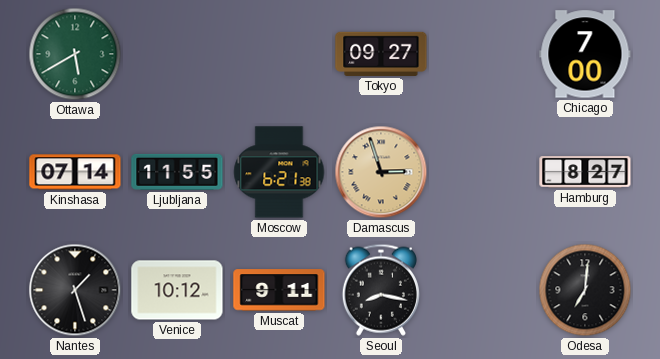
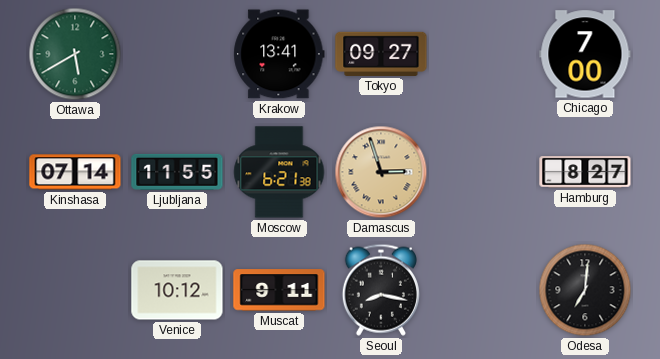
Krakow: none -> 13:41
Nantes: 1:27 -> none
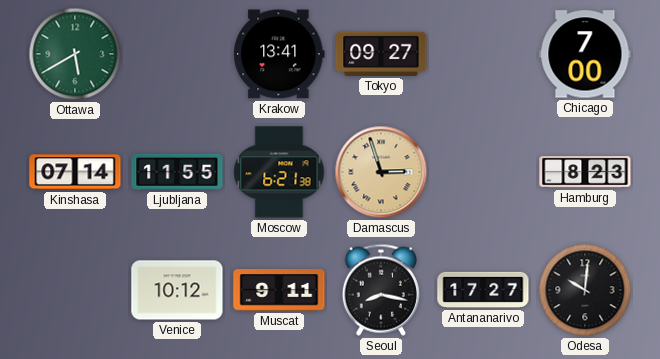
Hamburg: 8:27 -> 8:23
Antananarivo: none -> 17:27
Odesa: 7:01 -> 10:01
